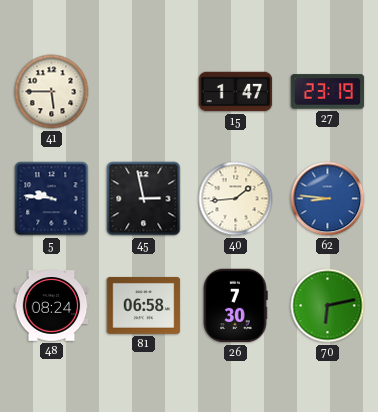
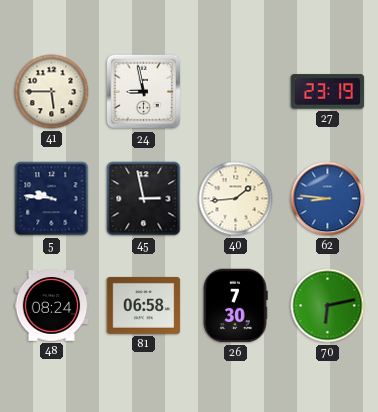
24: none -> 8:58
15: 1:47 -> none
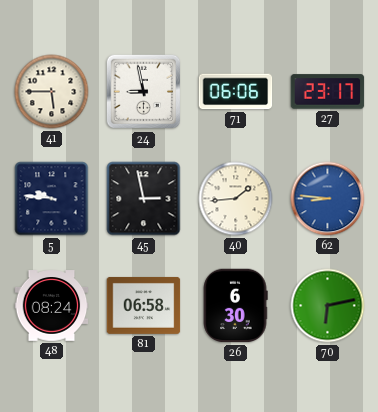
71: none -> 06:06
27: 23:19 -> 23:17
26: 7:30 -> 6:30
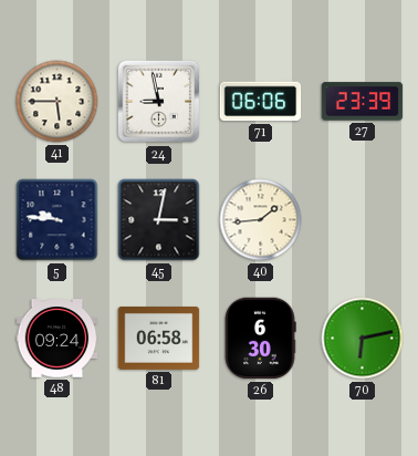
27: 23:17 -> 23:39
45: 2:58 -> 3:02
62: 8:46 -> none
48: 08:24 -> 09:24
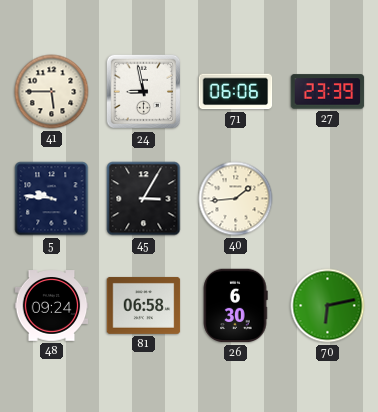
45: 3:02 -> 3:05
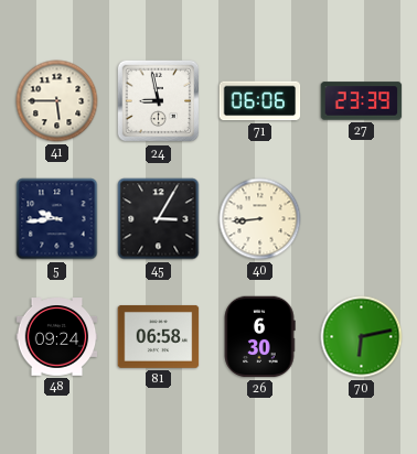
5: 9:46 -> 9:44
40: 1:44 -> 8:44
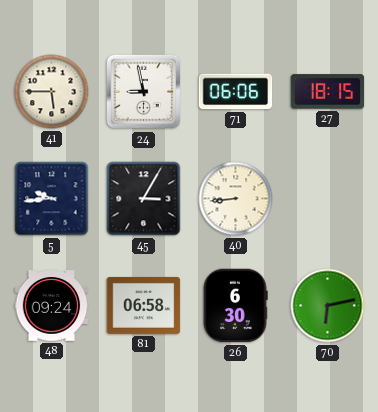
27: 23:39 -> 18:15
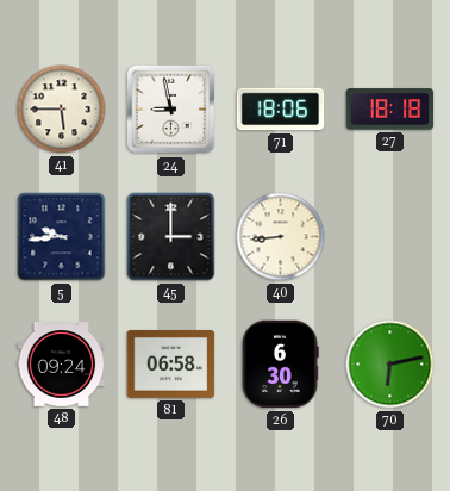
71: 06:06 -> 18:06
27: 18:15 -> 18:18
45: 3:05 -> 3:00
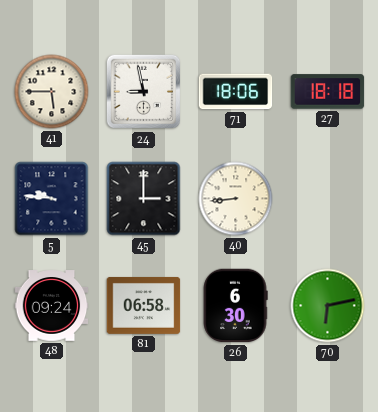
5: 9:44 -> 9:46
